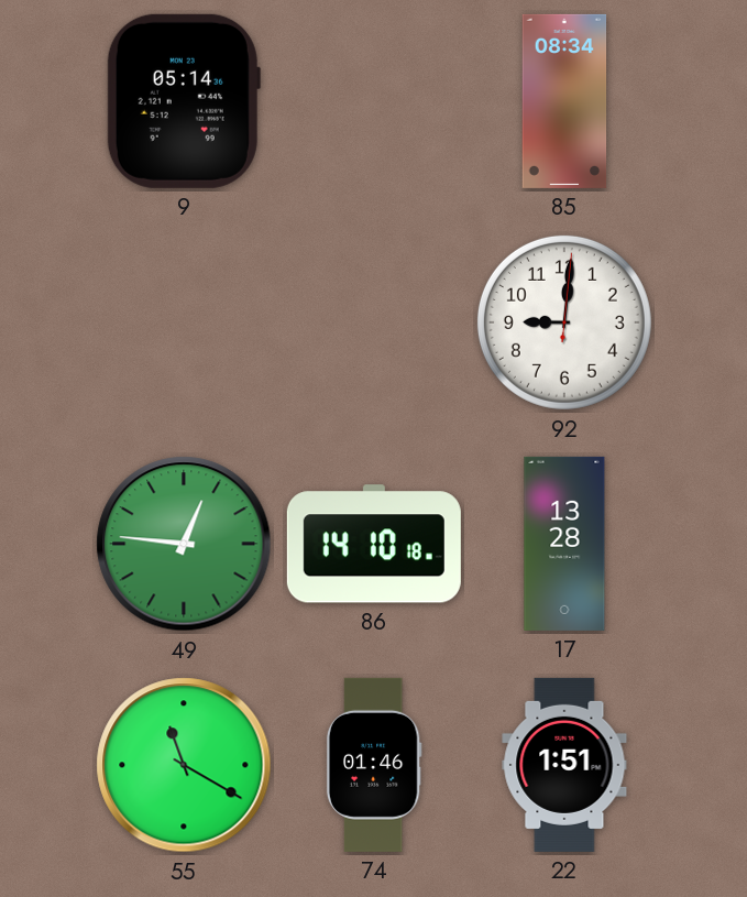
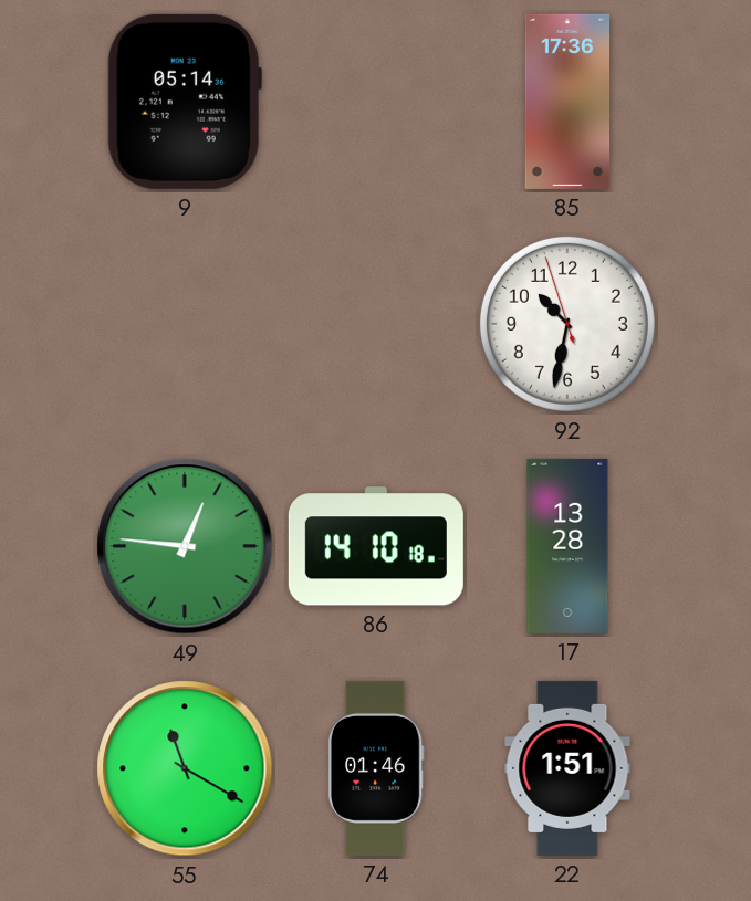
85: 08:34 -> 17:36
92: 9:01 -> 10:31
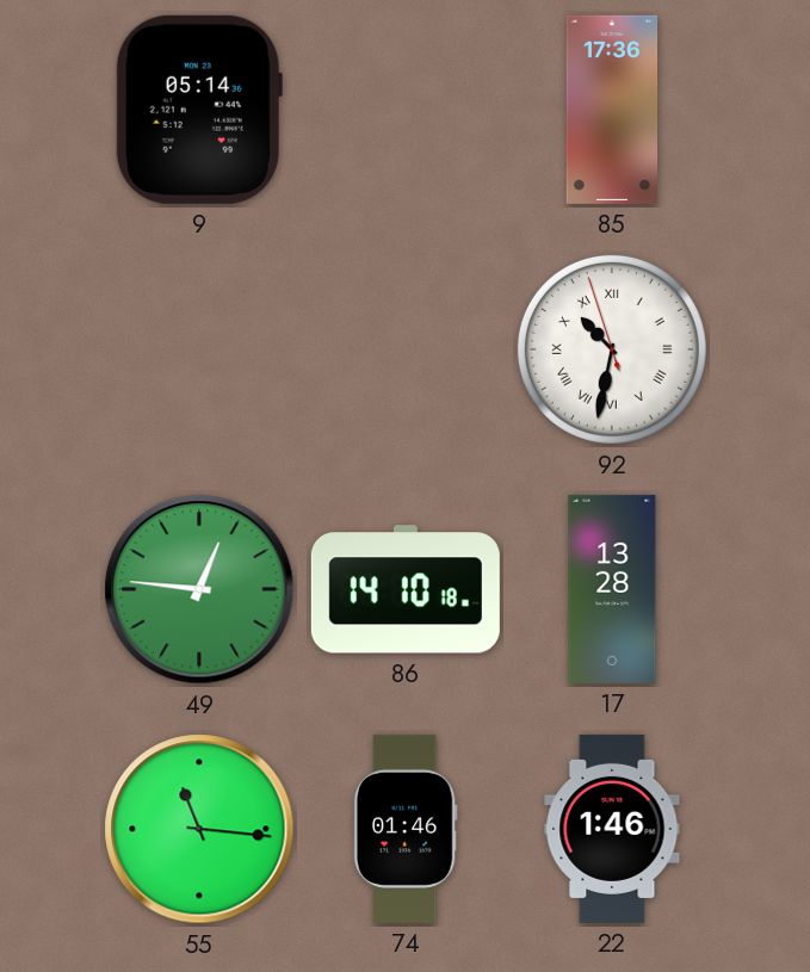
92 numerals: Arabic -> Roman
55: 11:20 -> 11:16
22: 1:51 -> 1:46
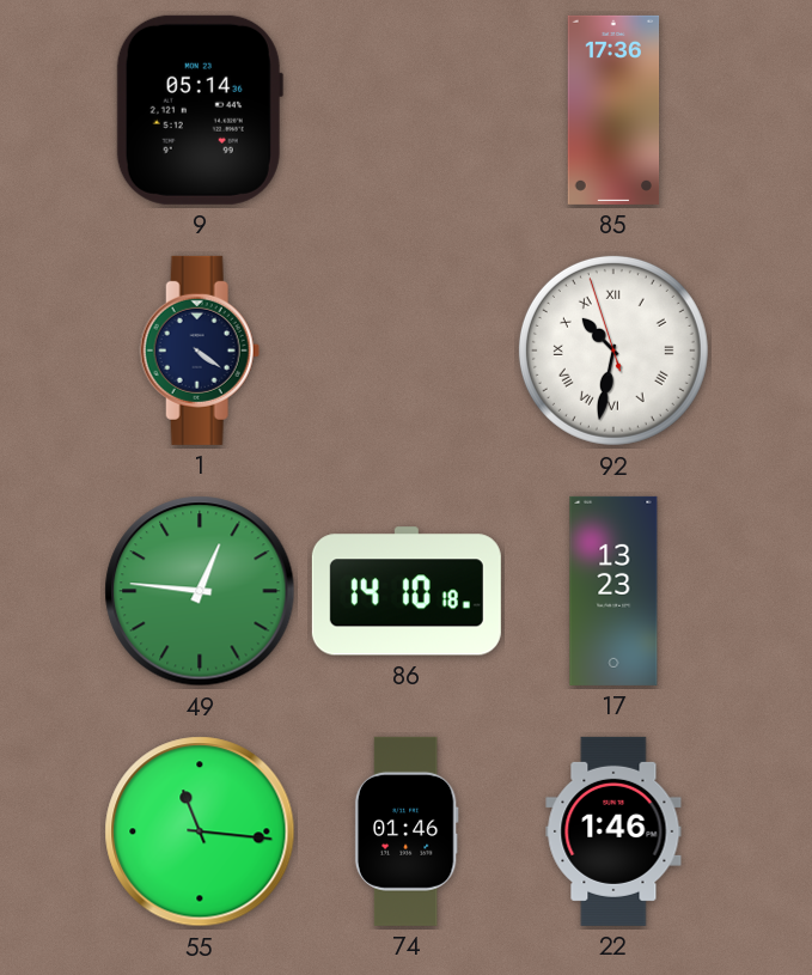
1: none -> 4:21
17: 13:28 -> 13:23
